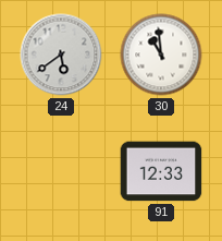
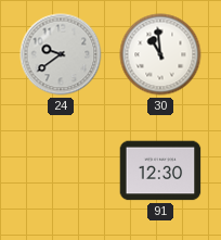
24: 5:39 -> 9:39
91: 12:33 -> 12:30
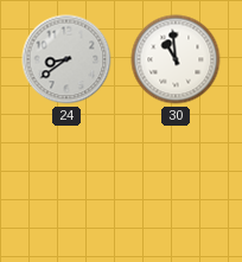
24: 9:39 -> 8:39
91: 12:30 -> none
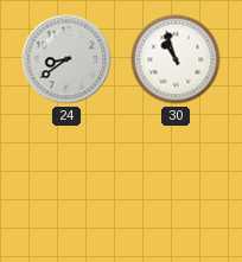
30: 10:59 -> 10:57
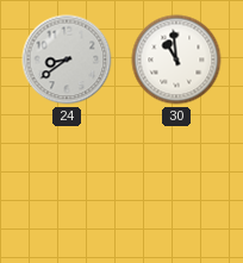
30: 10:57 -> 10:59
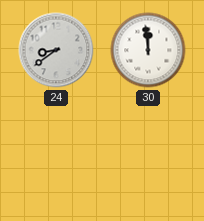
30: 10:59 -> 11:59
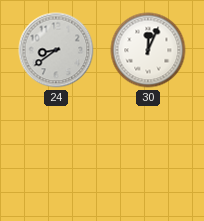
30: 11:59 -> 12:04
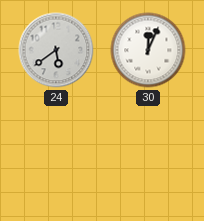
24: 8:39 -> 5:39
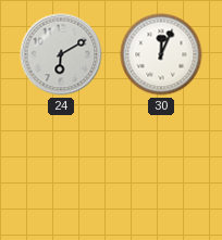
24: 5:39 -> 6:10
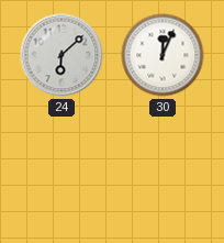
24: 6:10 -> 6:08
